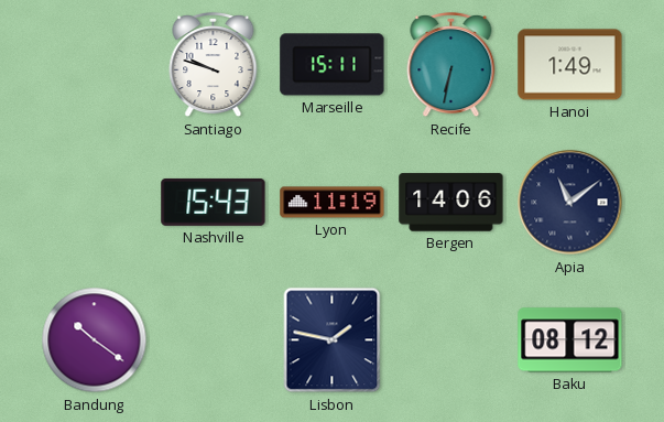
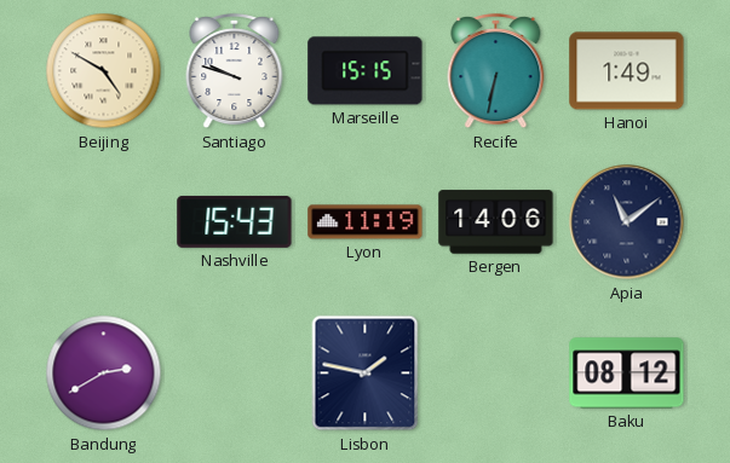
Beijing: none -> 4:50
Marseille: 15:11 -> 15:15
Bandung: 10:21 -> 2:40
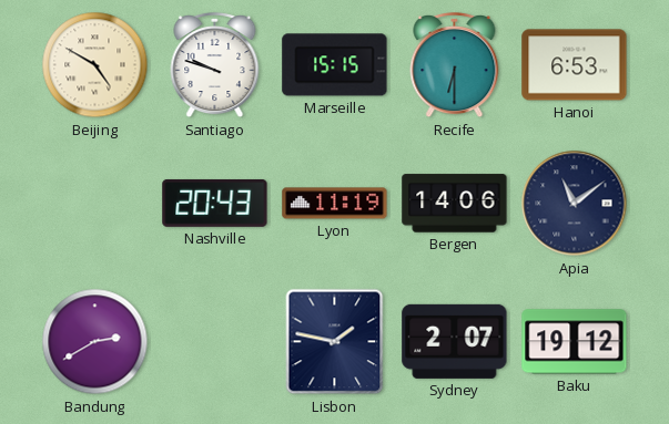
Recife: 6:32 -> 6:30
Hanoi: 1:49 -> 6:53
Nashville: 15:43 -> 20:43
Sydney: none -> 2:07
Baku: 08:12 -> 19:12
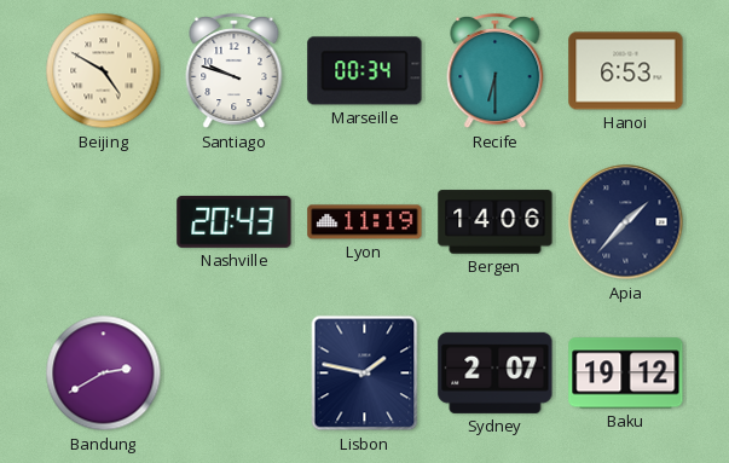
Marseille: 15:15 -> 00:34
Apia: 11:09 -> 1:37
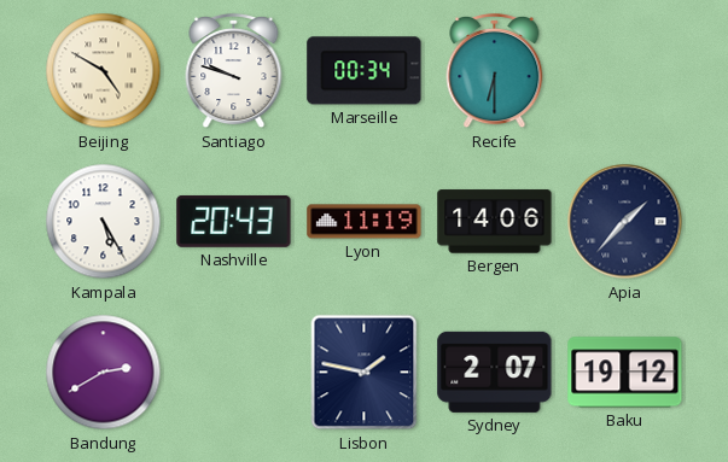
Hanoi: 6:53 -> none
Kampala: none -> 5:25
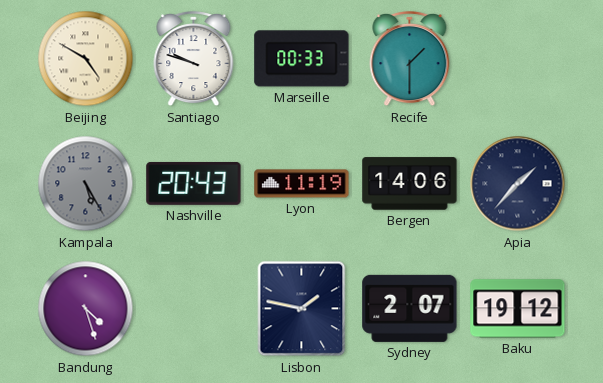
Marseille: 00:34 -> 00:33
Recife: 6:30 -> 1:30
Kampala dial: white -> grey
Bandung: 2:40 -> 4:27
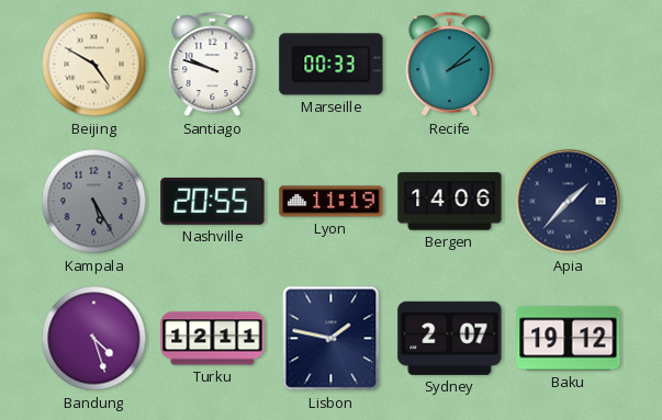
Recife: 1:30 -> 2:08
Nashville: 20:43 -> 20:55
Turku: none -> 12:11
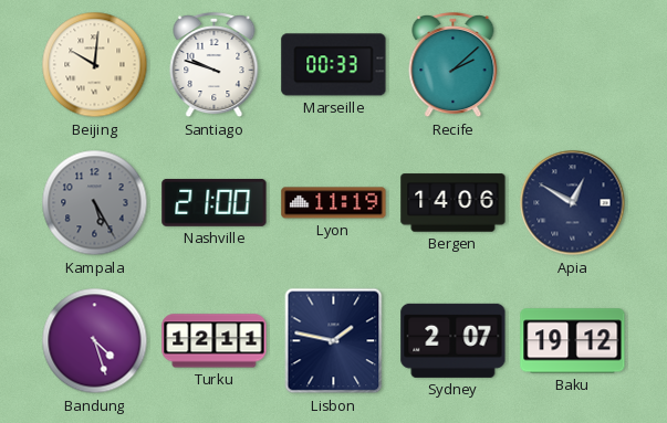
Beijing: 4:50 -> 10:01
Nashville: 20:55 -> 21:00
Apia: 1:37 -> 12:50
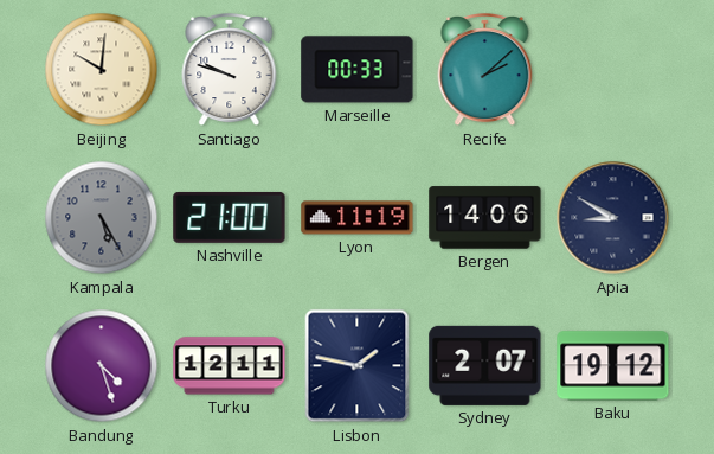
Apia: 12:50 -> 8:50
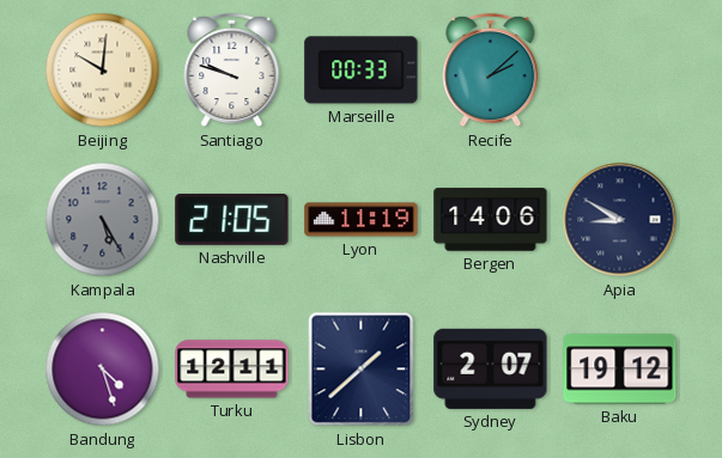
Nashville: 21:00 -> 21:05
Lisbon: 1:47 -> 1:38
